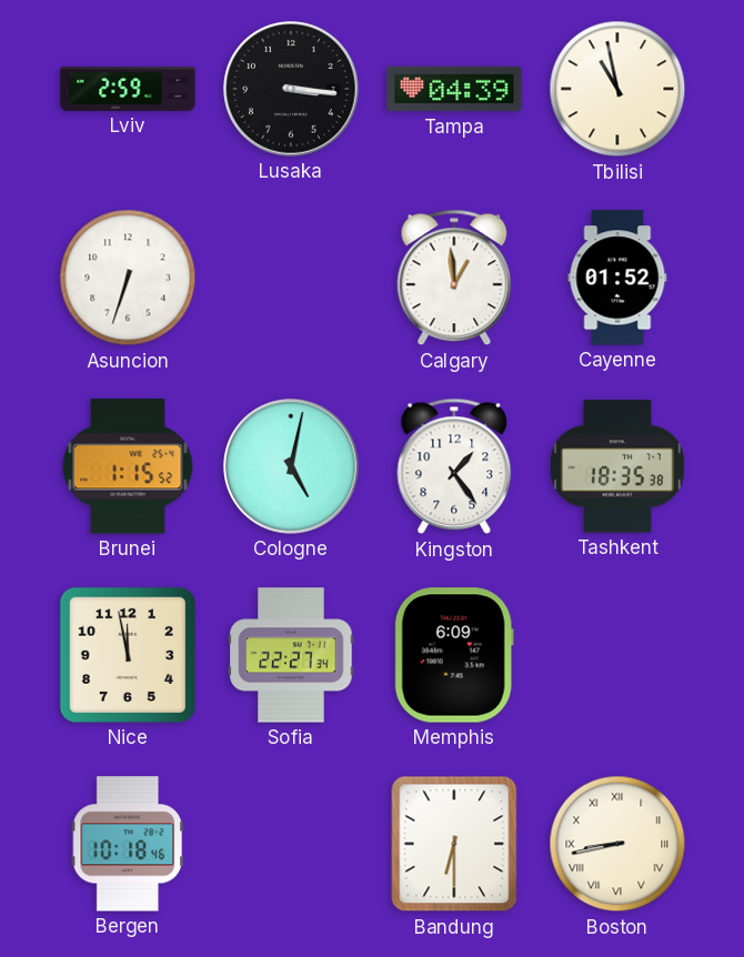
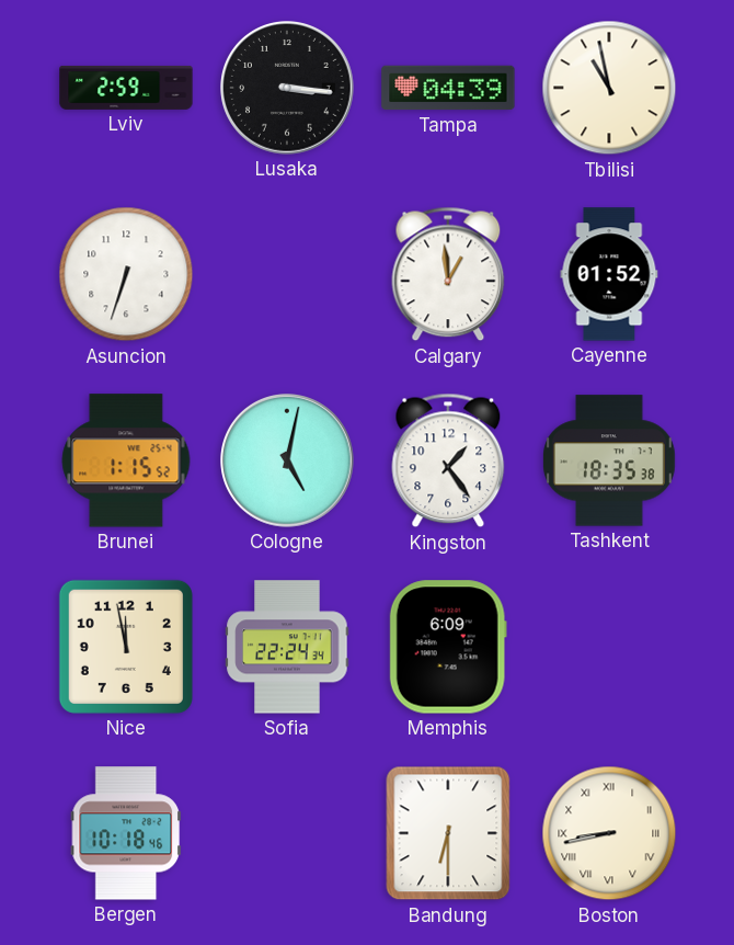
Sofia: 22:27 -> 22:24
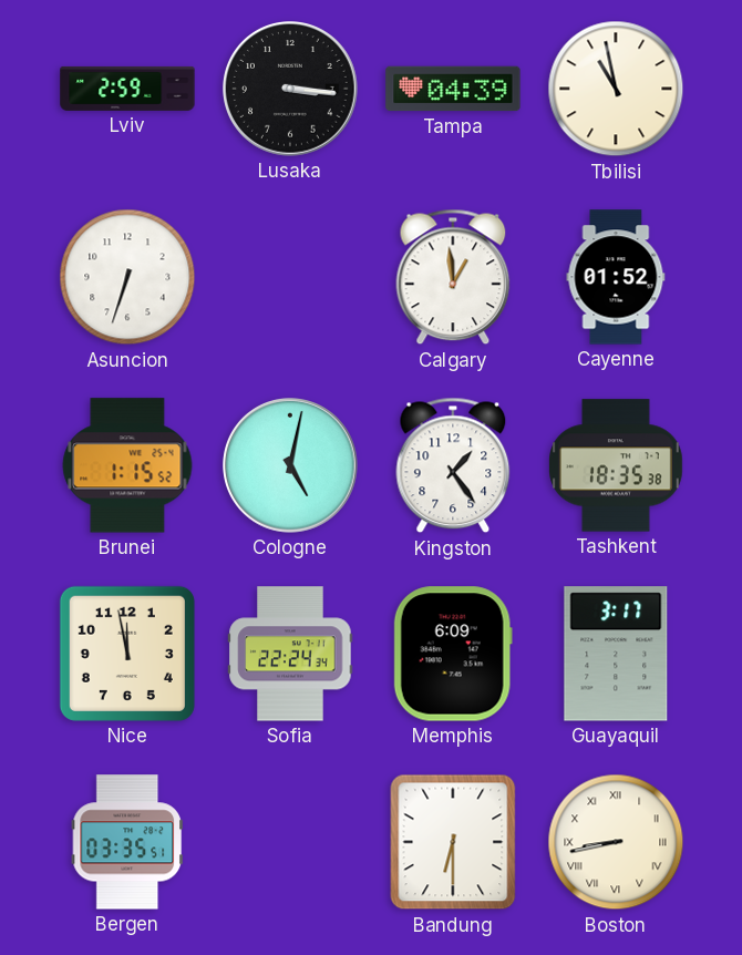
Guayaquil: none -> 3:17
Bergen: 10:18 -> 03:35
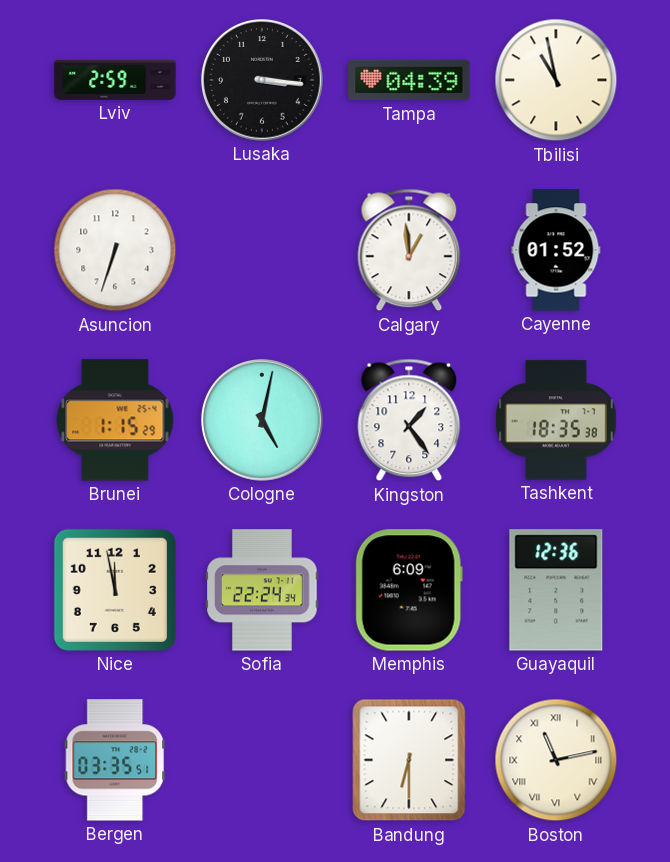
Brunei: 1:15:52 -> 1:15:29
Guayaquil: 3:17 -> 12:36
Boston: 8:43 -> 11:13
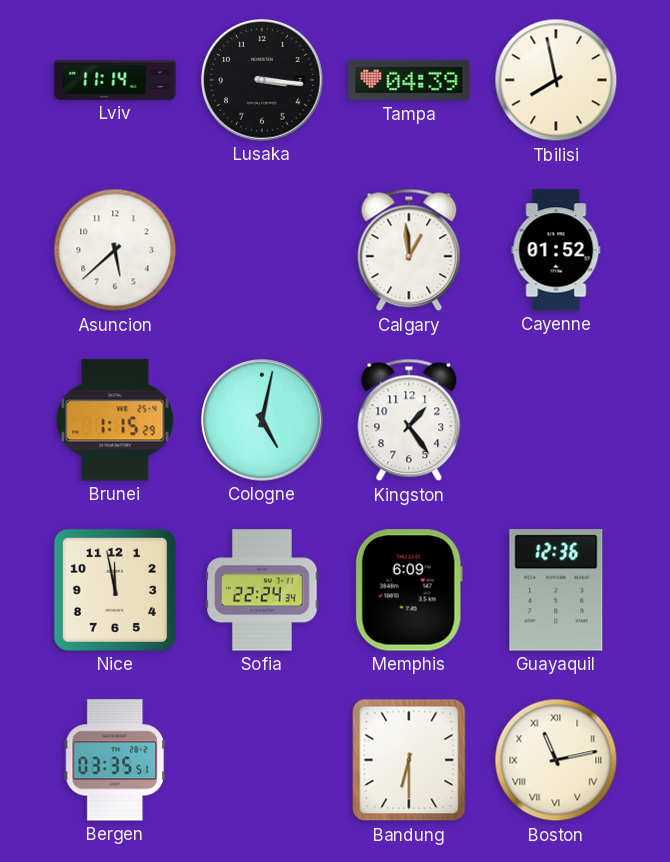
Lviv: 2:59 -> 11:14
Tbilisi: 10:58 -> 7:58
Asuncion: 6:33 -> 5:38
Tashkent: 18:35 -> none
